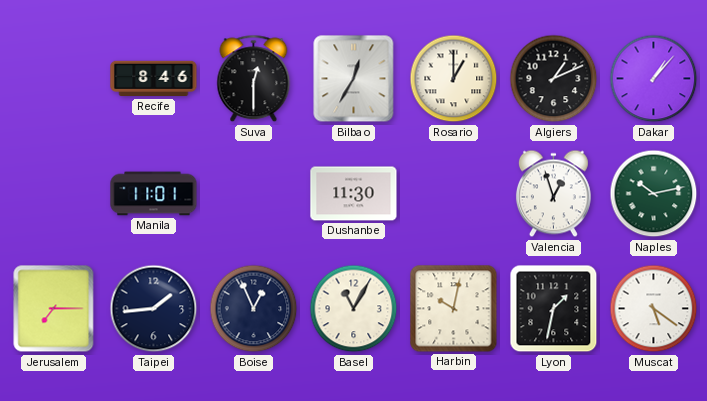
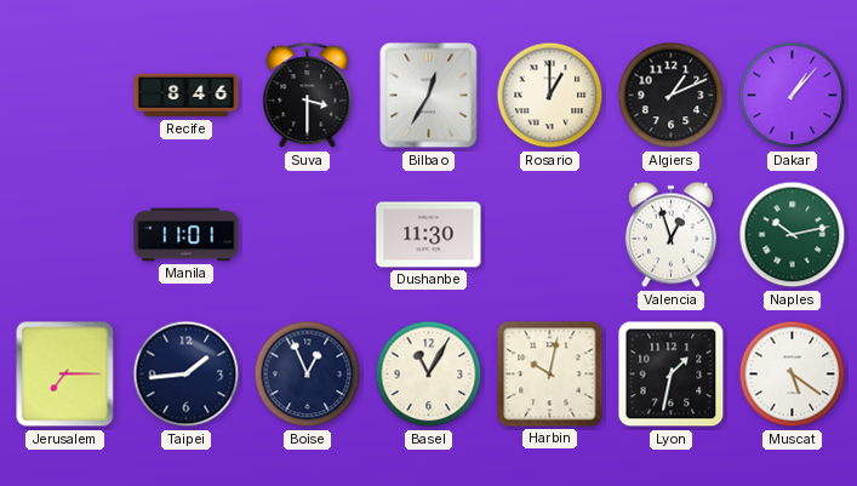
Suva: 12:30 -> 3:30
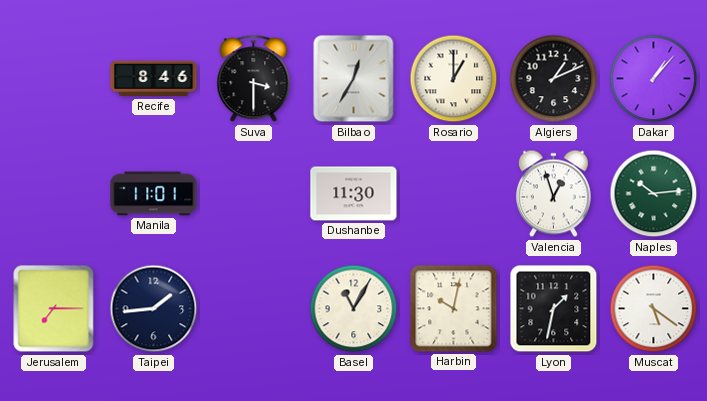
Naples: 10:13 -> 10:14
Boise: 12:56 -> none
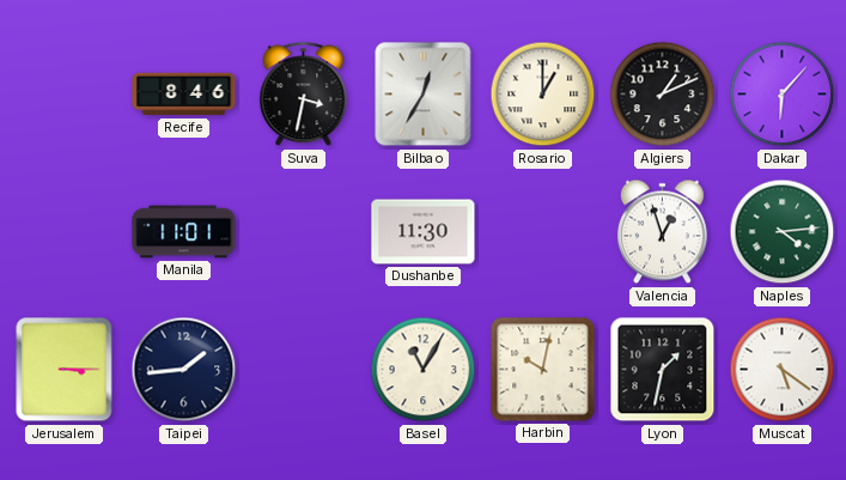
Suva: 3:30 -> 3:32
Dakar: 1:07 -> 6:07
Naples: 10:14 -> 4:14
Jerusalem: 7:15 -> 3:15
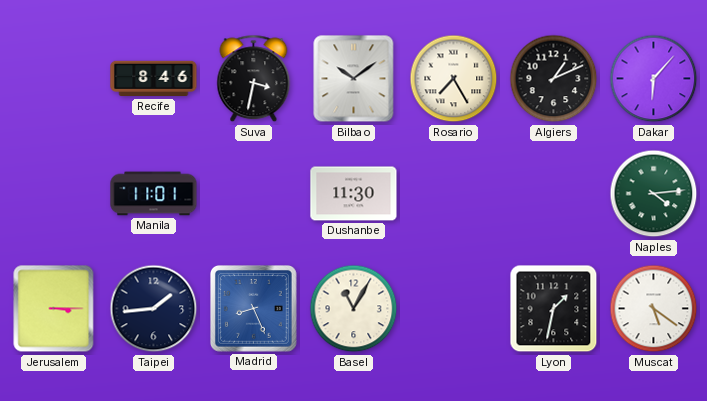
Bilbao: 12:35 -> 10:09
Rosario: 1:00 -> 7:25
Valencia: 12:57 -> none
Madrid: none -> 8:26
Harbin: 10:02 -> none
